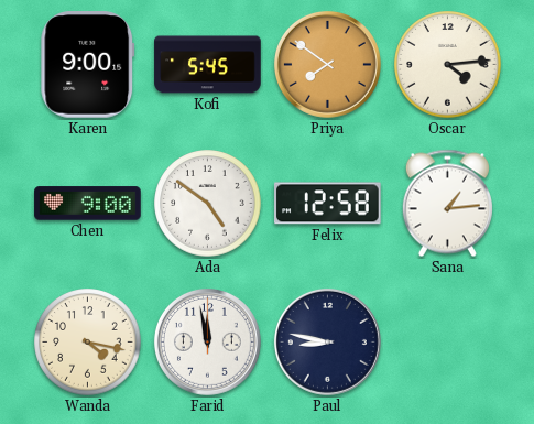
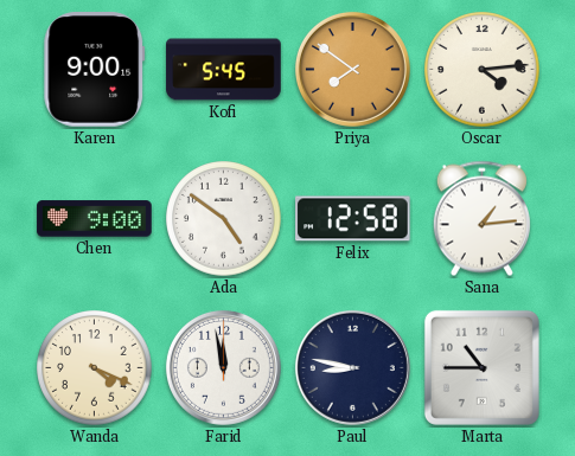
Wanda: 4:17 -> 4:19
Marta: none -> 10:45
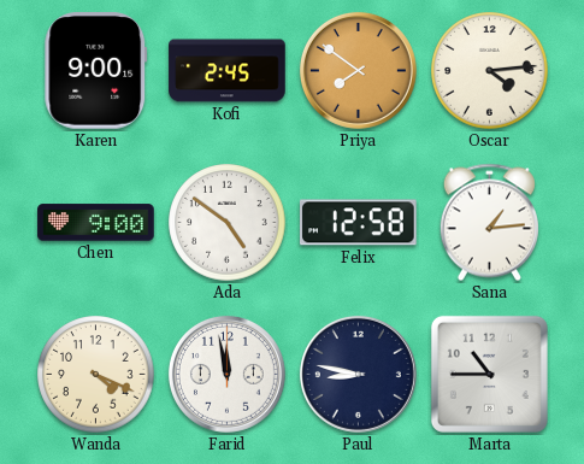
Kofi: 5:45 -> 2:45
